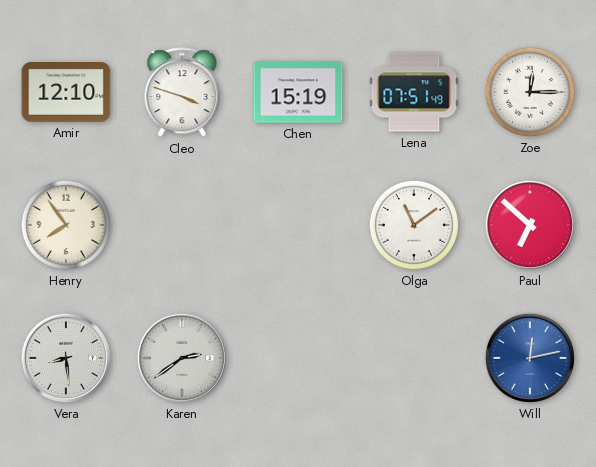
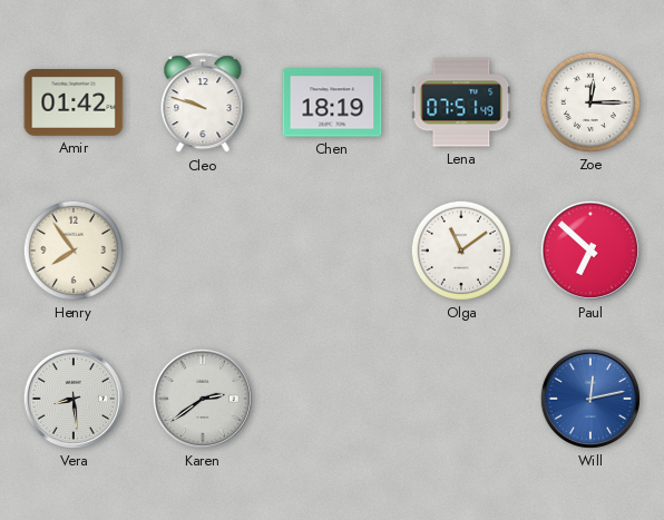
Amir: 12:10 -> 01:42
Cleo: 3:48 -> 9:48
Chen: 15:19 -> 18:19
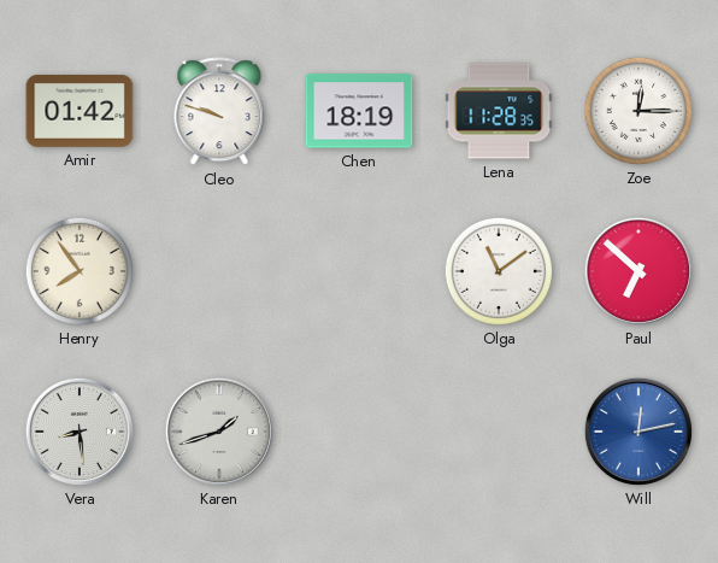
Lena: 07:51 -> 11:28
Karen: 2:39 -> 1:42
